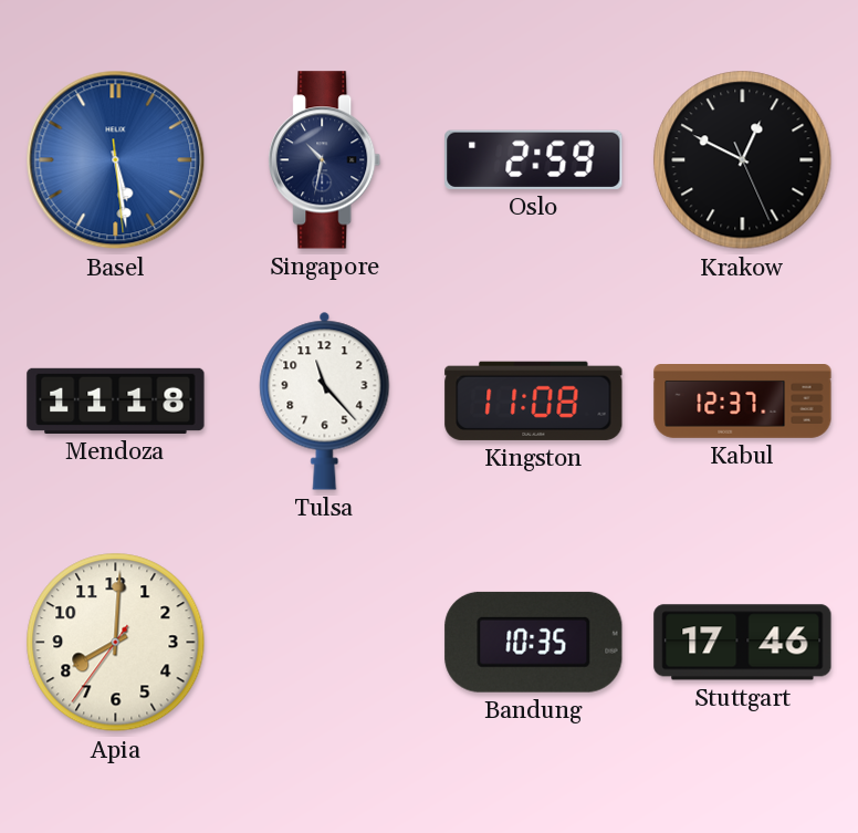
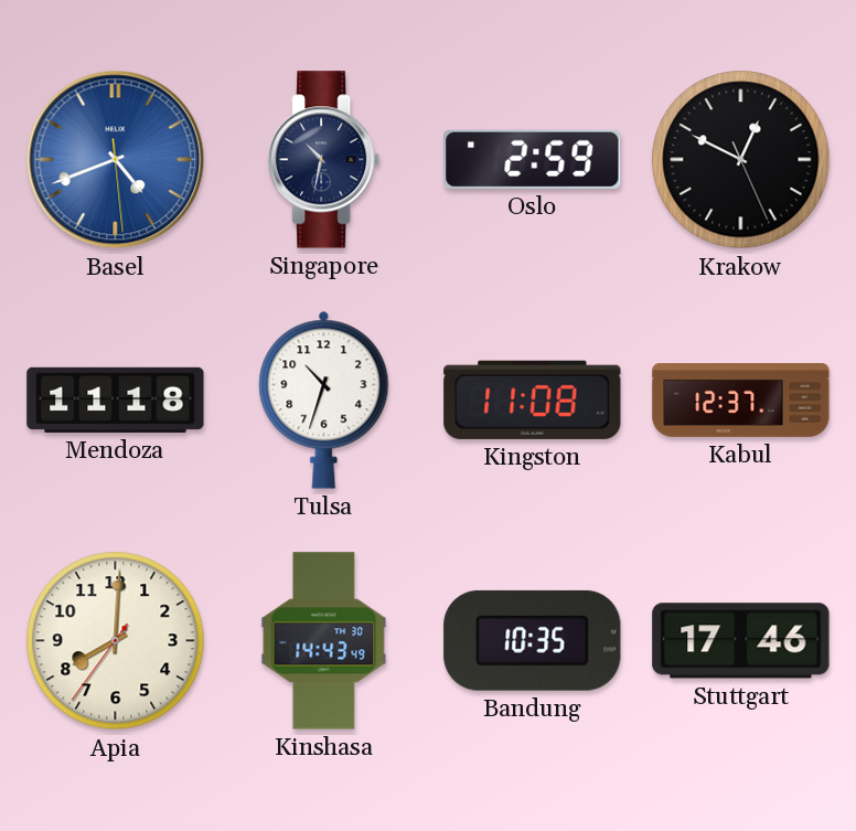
Basel: 5:28 -> 4:41
Tulsa: 11:23 -> 10:33
Kinshasa: none -> 14:43
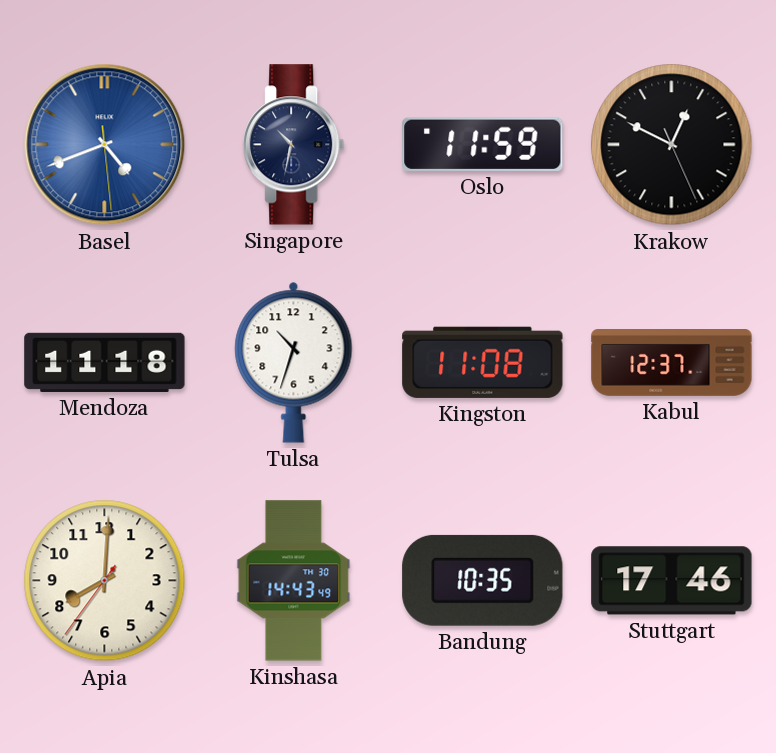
Oslo: 2:59 -> 11:59
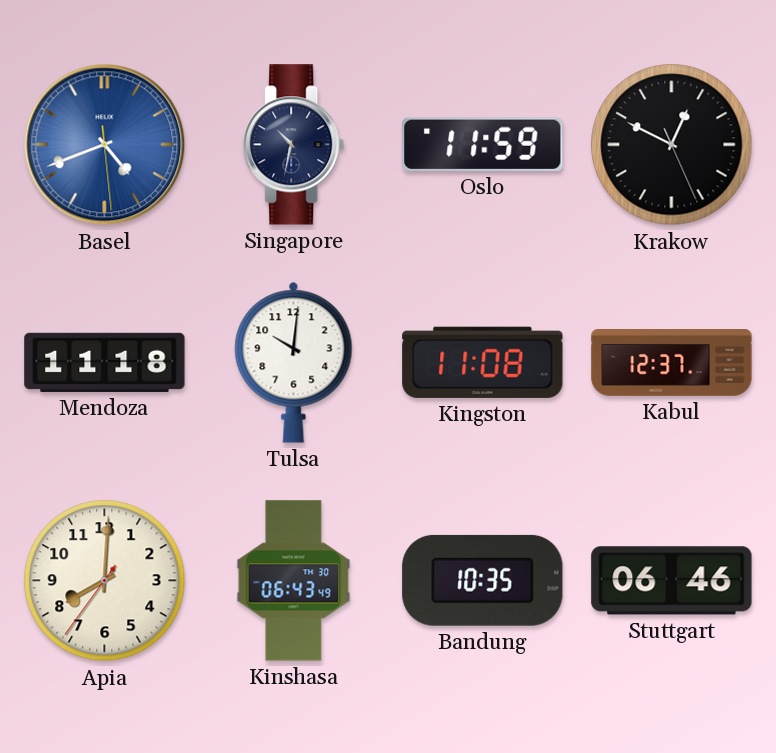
Tulsa: 10:33 -> 10:01
Kinshasa: 14:43 -> 06:43
Stuttgart: 17:46 -> 06:46
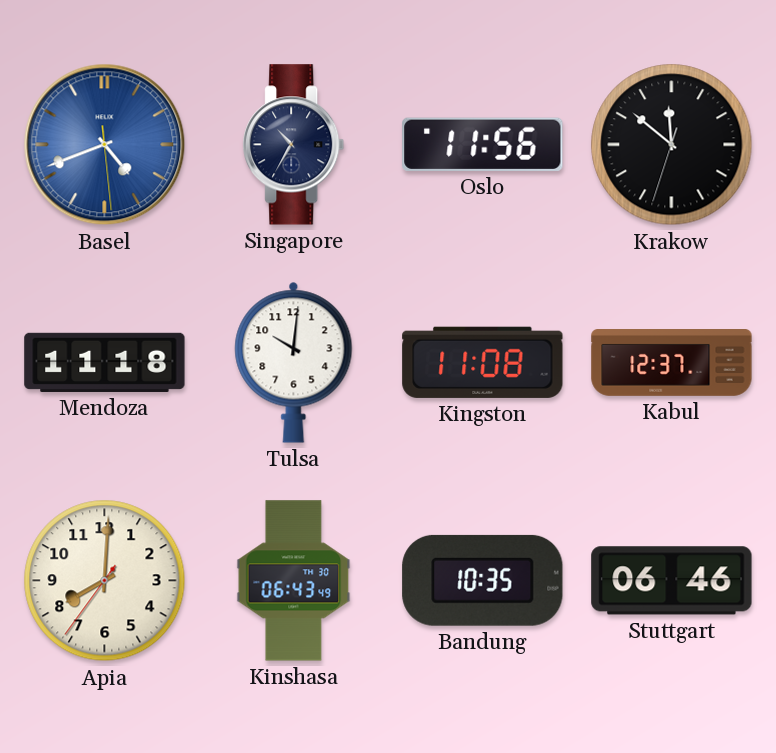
Singapore: 10:32 -> 10:35
Oslo: 11:59 -> 11:56
Krakow: 12:49 -> 11:51
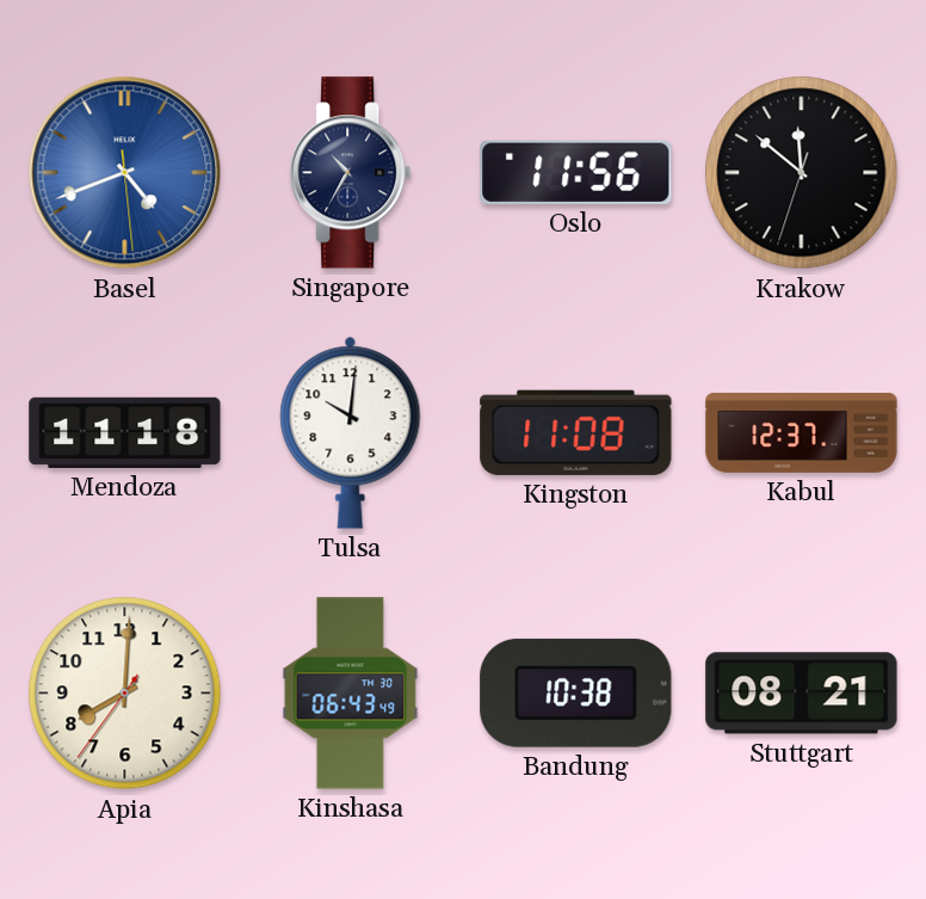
Bandung: 10:35 -> 10:38
Stuttgart: 06:46 -> 08:21
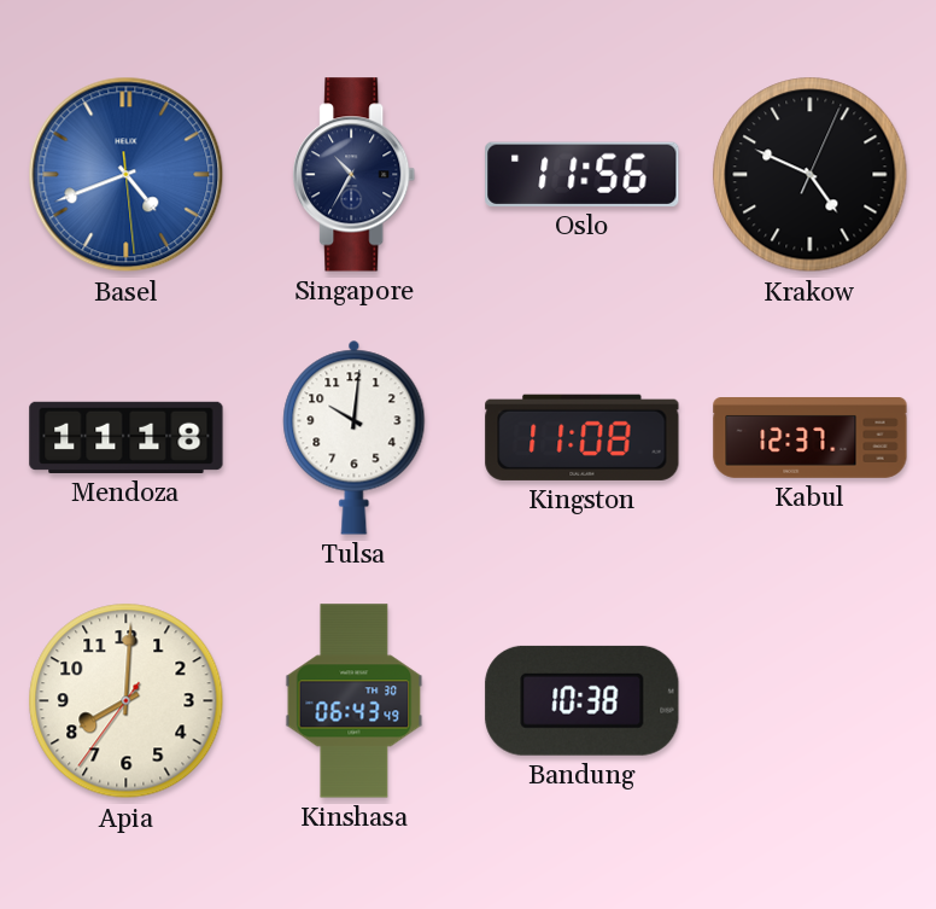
Krakow: 11:51 -> 4:49
Stuttgart: 08:21 -> none
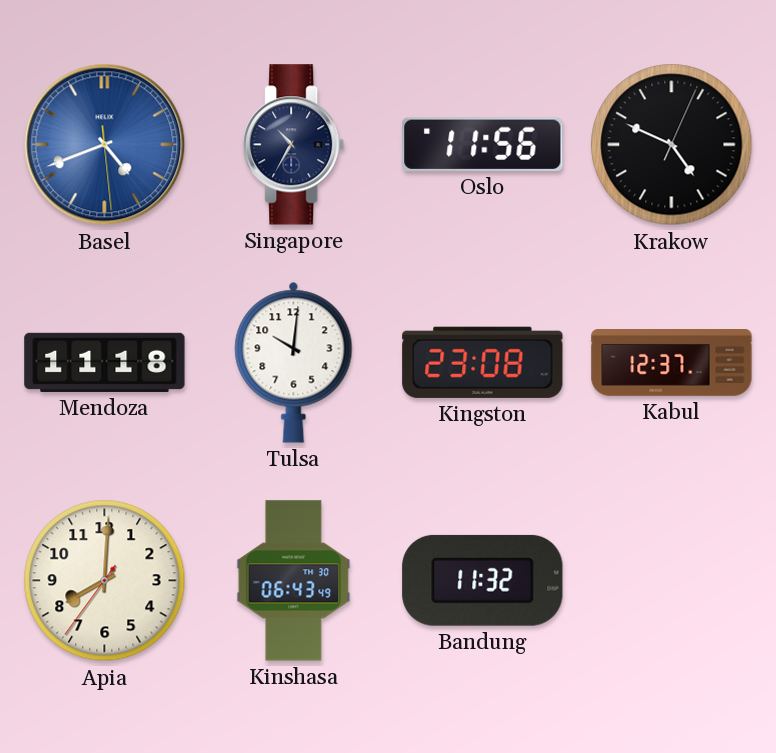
Kingston: 11:08 -> 23:08
Bandung: 10:38 -> 11:32
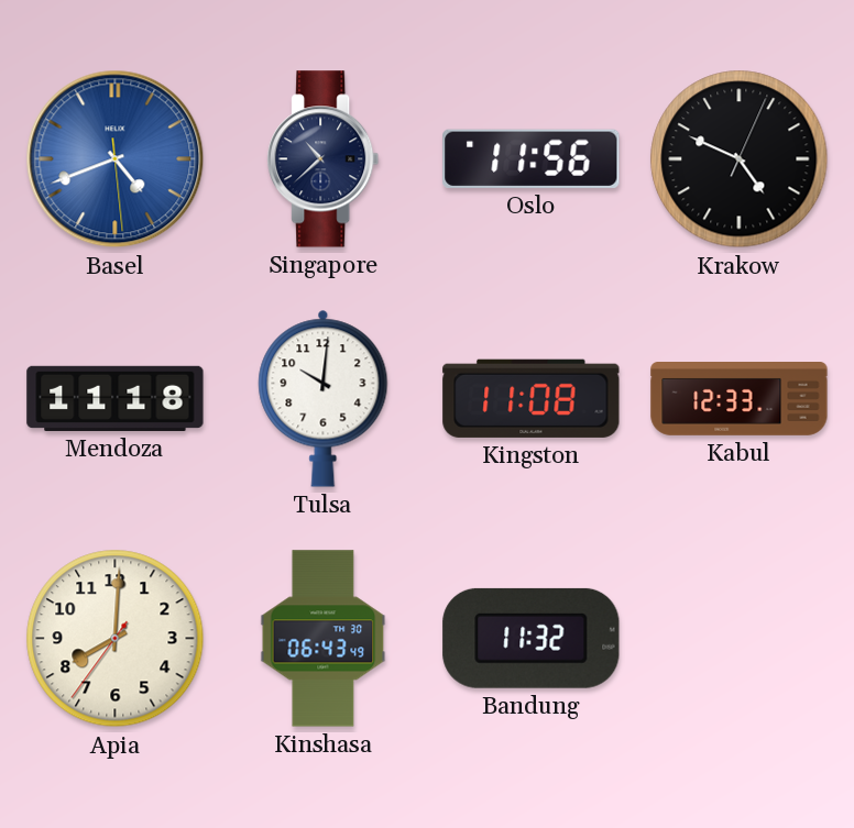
Singapore: 10:35 -> 10:38
Kingston: 23:08 -> 11:08
Kabul: 12:37 -> 12:33
